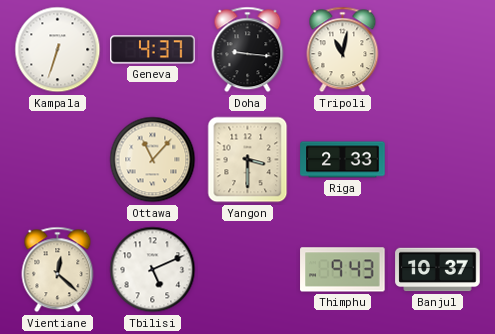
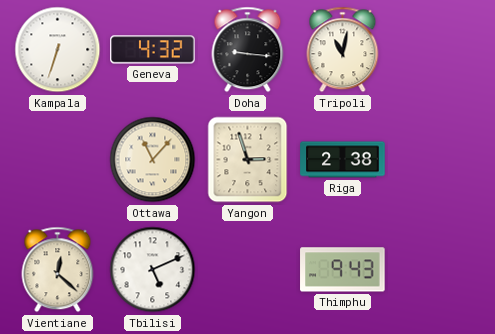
Geneva: 4:37 -> 4:32
Yangon: 3:30 -> 2:57
Riga: 2:33 -> 2:38
Banjul: 10:37 -> none
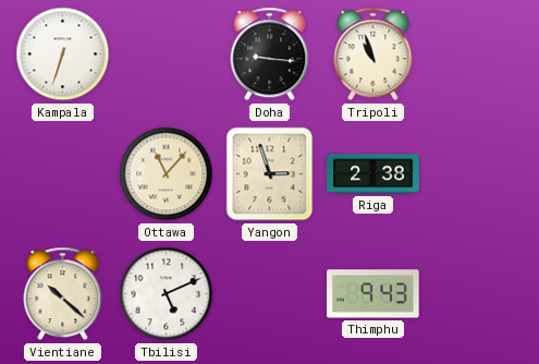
Geneva: 4:32 -> none
Tripoli: 11:02 -> 10:57
Vientiane: 12:22 -> 10:22
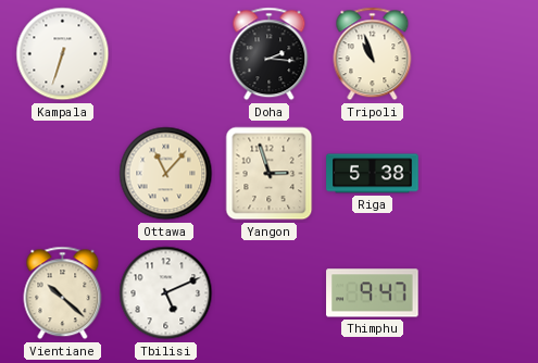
Doha: 9:16 -> 2:16
Riga: 2:38 -> 5:38
Thimphu: 9:43 -> 9:47
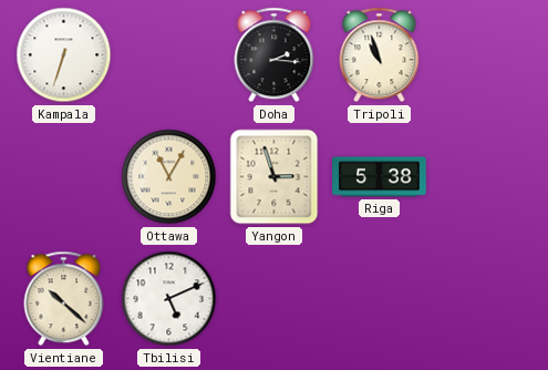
Ottawa: 11:07 -> 11:05
Thimphu: 9:47 -> none
